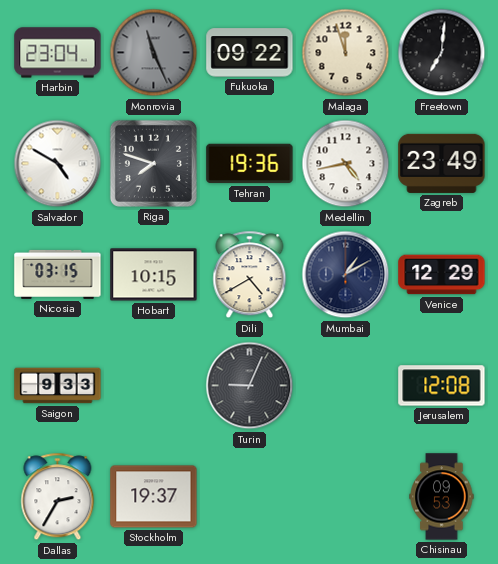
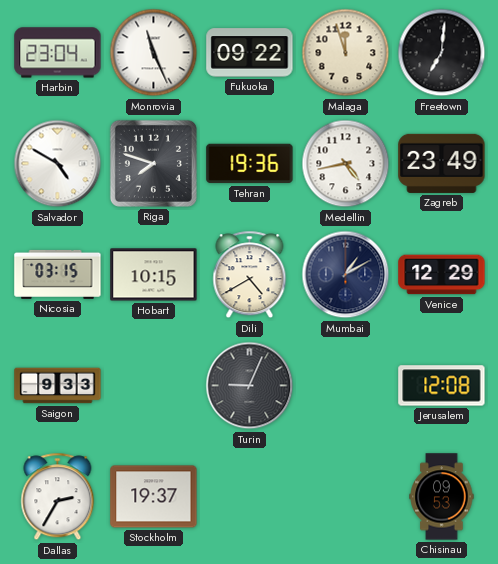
Monrovia dial: grey -> white
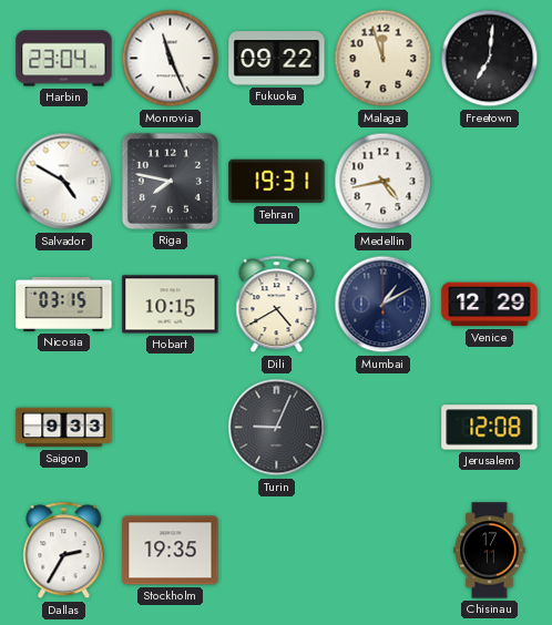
Riga: 7:48 -> 7:47
Tehran: 19:36 -> 19:31
Zagreb: 23:49 -> none
Stockholm: 19:37 -> 19:35
Chisinau: 09:53 -> 17:11
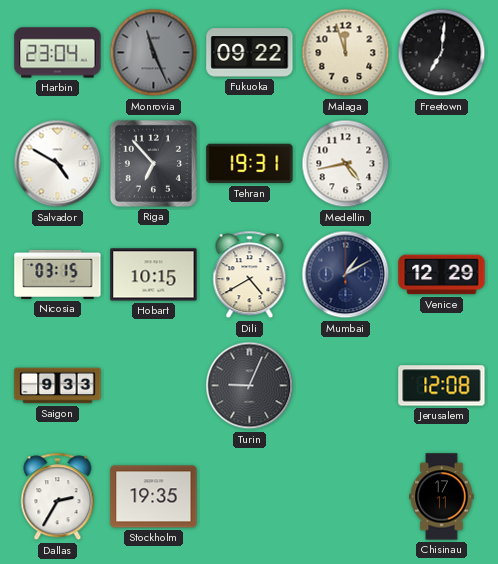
Monrovia dial: white -> grey
Riga: 7:47 -> 6:53
